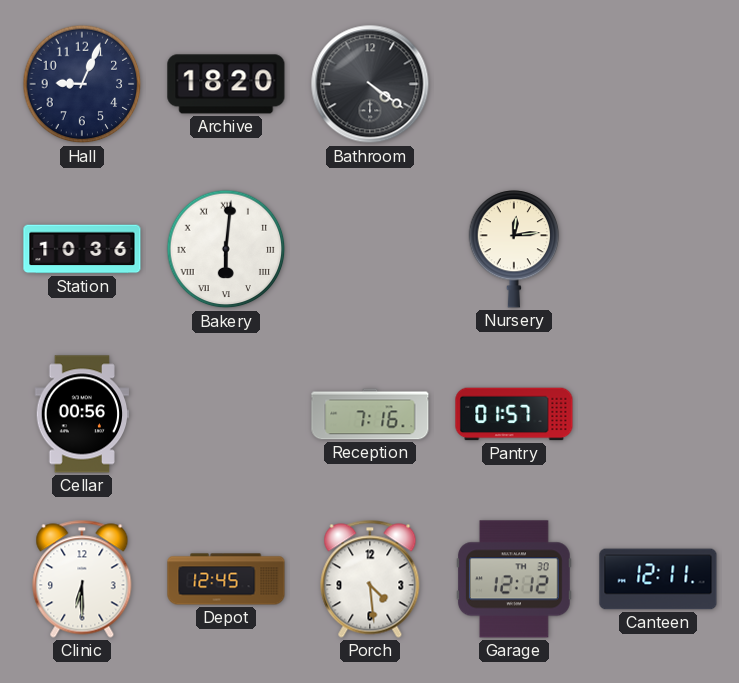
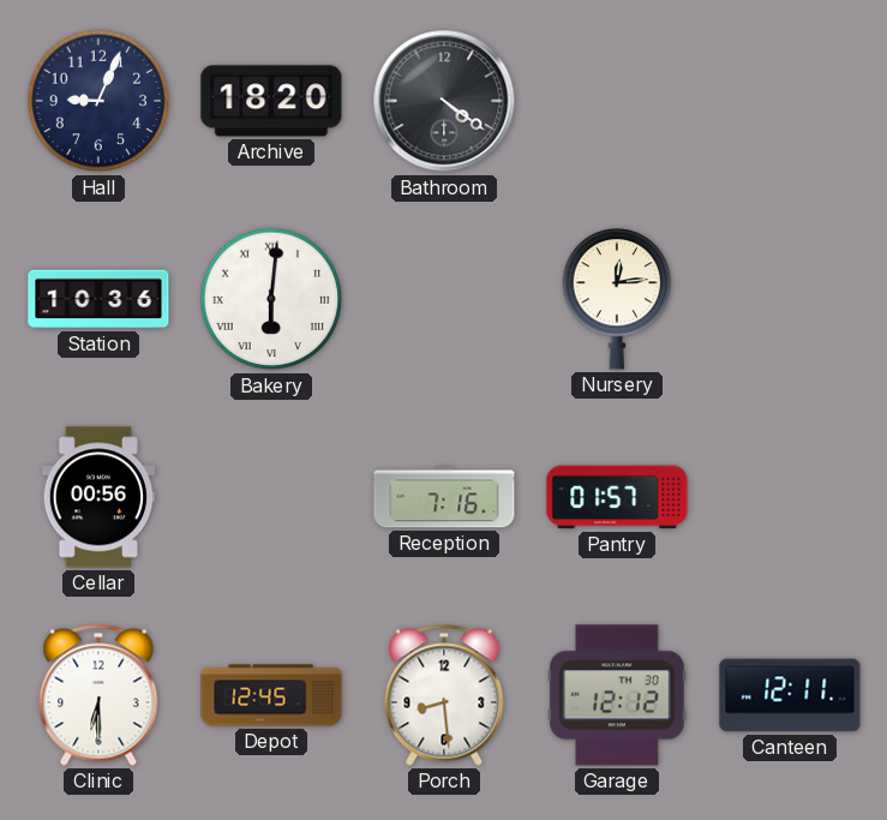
Porch: 4:29 -> 8:29
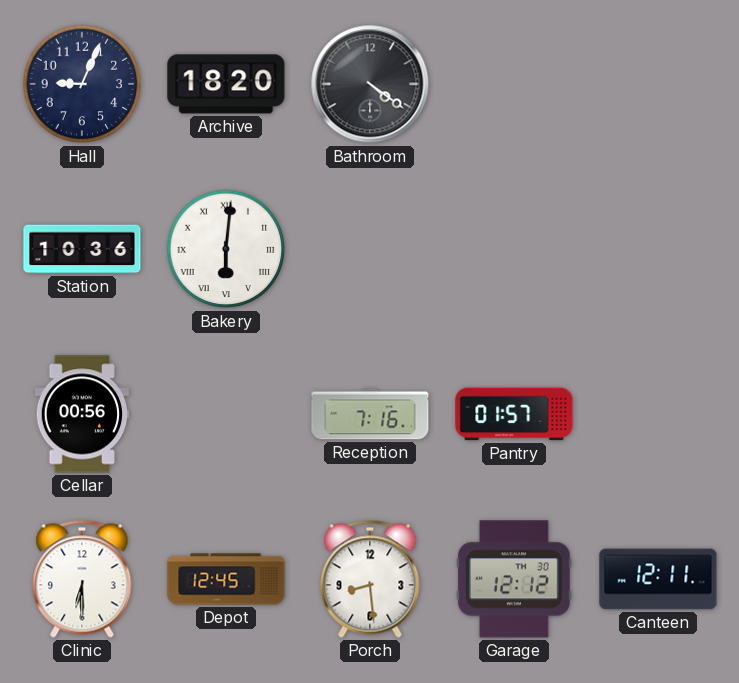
Nursery: 12:14 -> none
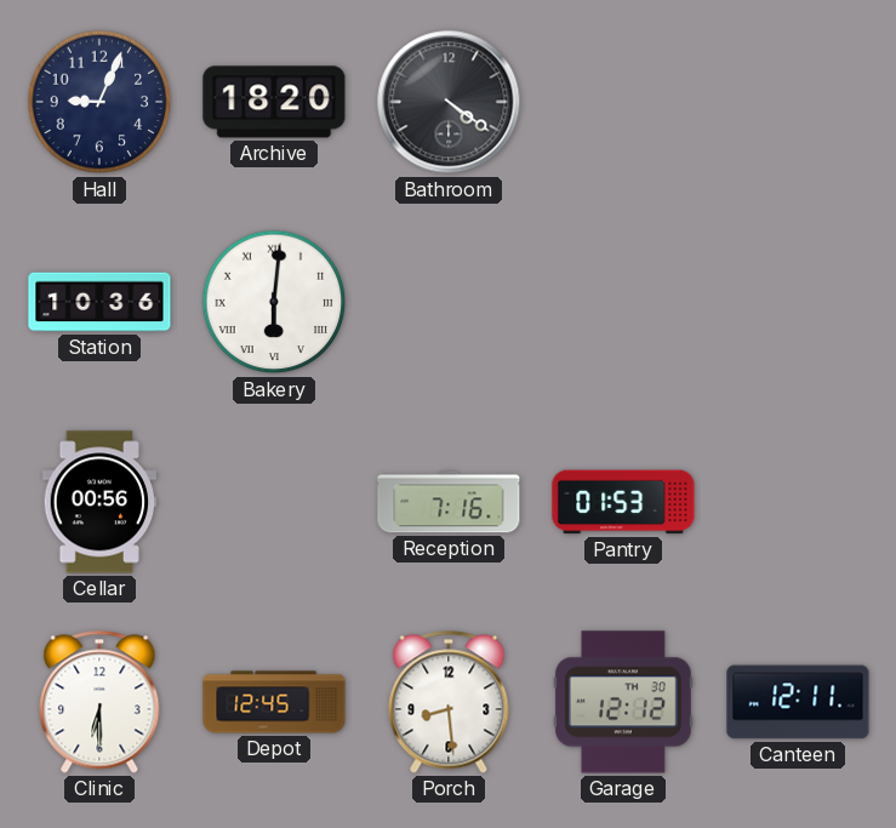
Pantry: 01:57 -> 01:53
